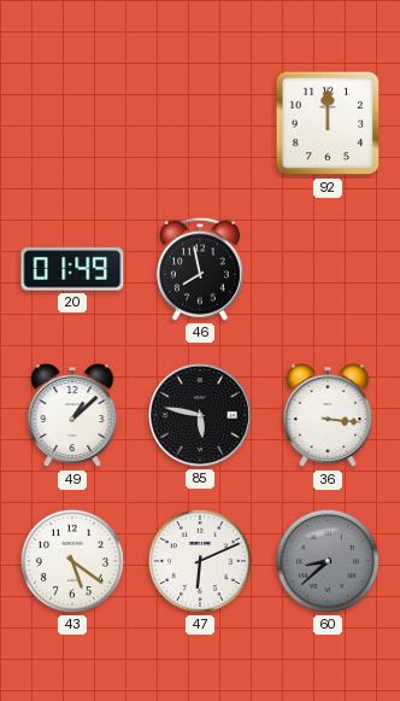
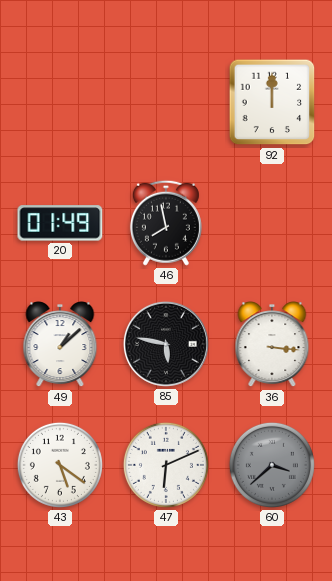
60: 8:38 -> 3:38
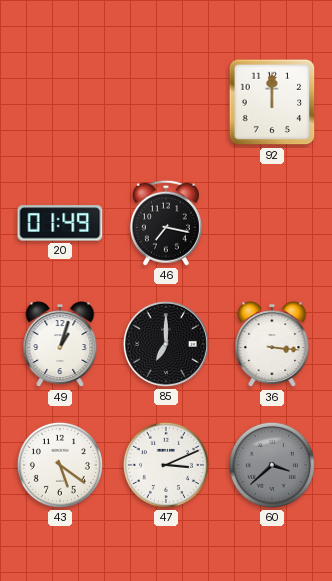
46: 7:58 -> 7:17
49: 1:08 -> 1:03
85: 5:47 -> 7:00
47: 6:11 -> 3:11
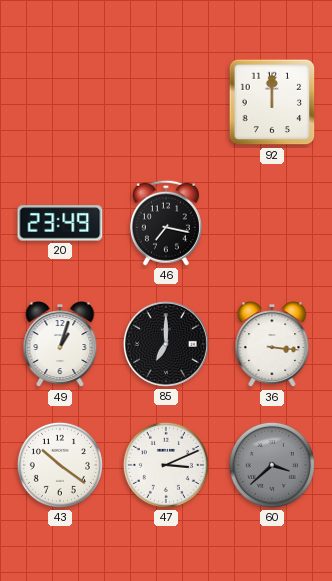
20: 01:49 -> 23:49
43: 5:21 -> 10:21
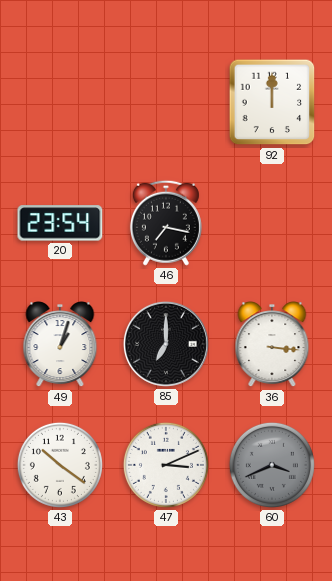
20: 23:49 -> 23:54
60: 3:38 -> 3:41
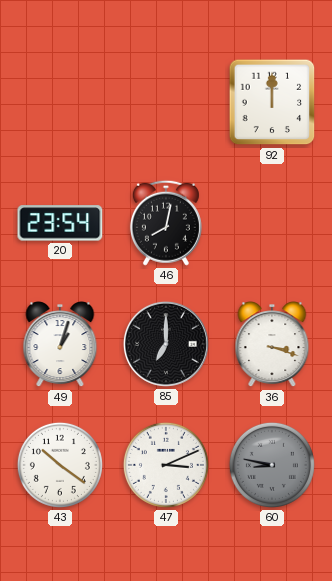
46: 7:17 -> 8:02
36: 3:16 -> 3:18
60: 3:41 -> 8:47
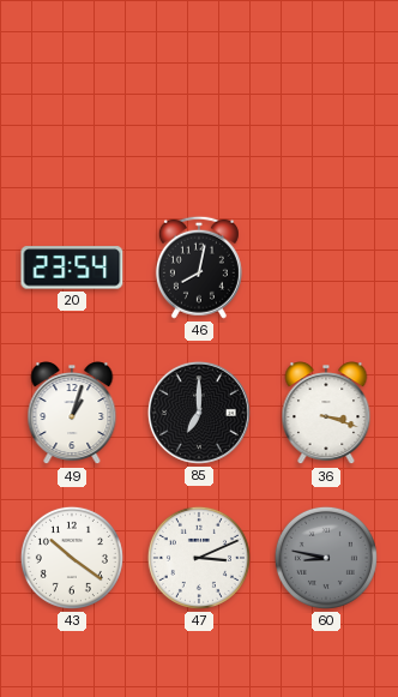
92: 12:00 -> none
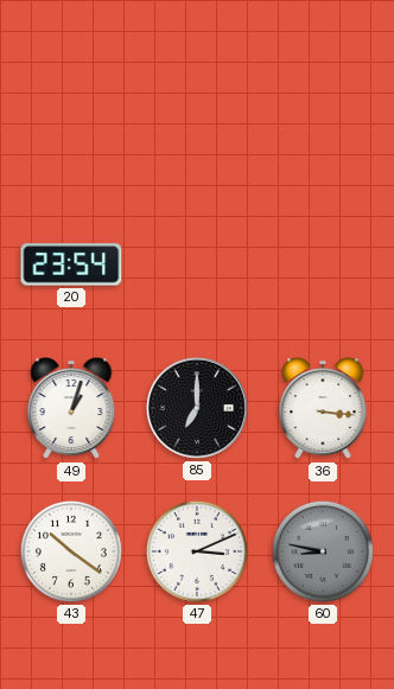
46: 8:02 -> none
36: 3:18 -> 3:16
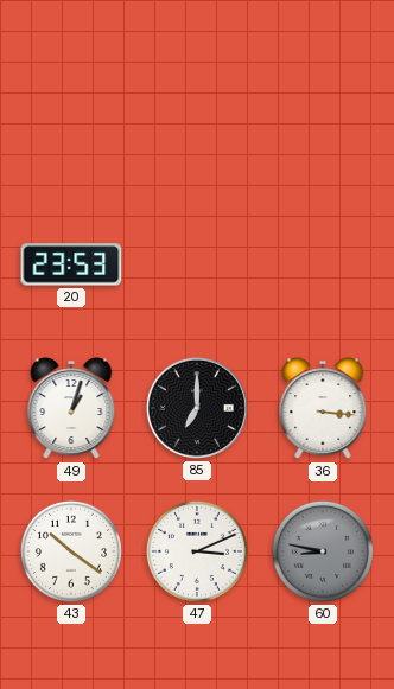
20: 23:54 -> 23:53
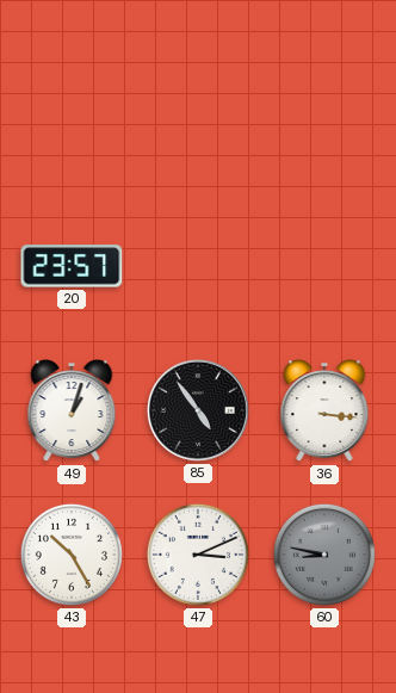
20: 23:53 -> 23:57
85: 7:00 -> 4:54
43: 10:21 -> 10:25
